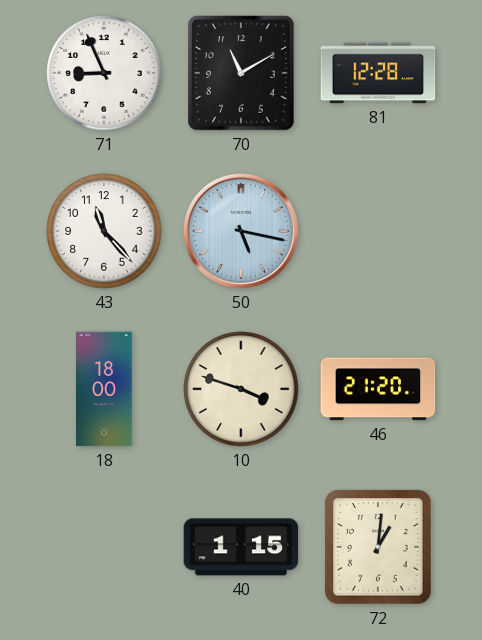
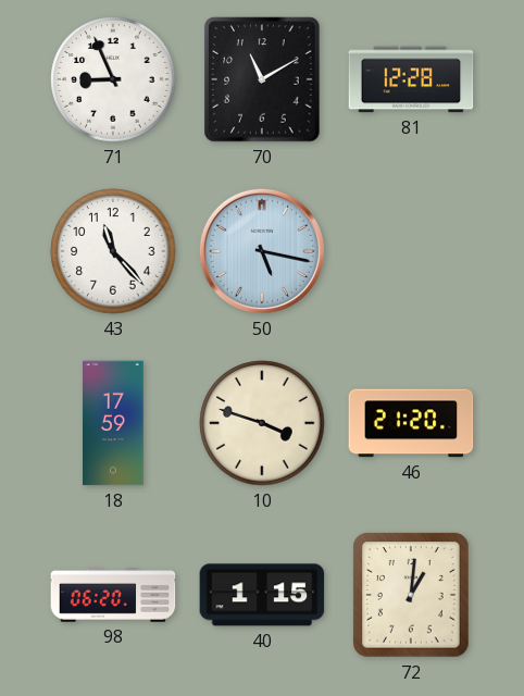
18: 18:00 -> 17:59
98: none -> 06:20
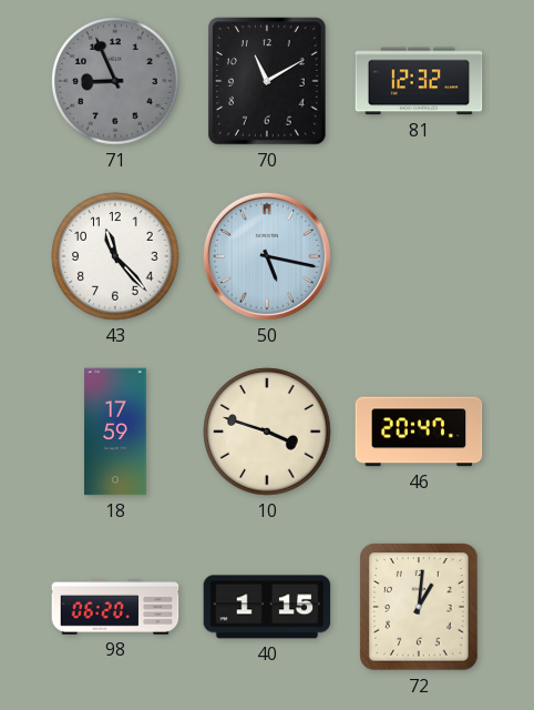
71 dial: white -> grey
81: 12:28 -> 12:32
46: 21:20 -> 20:47
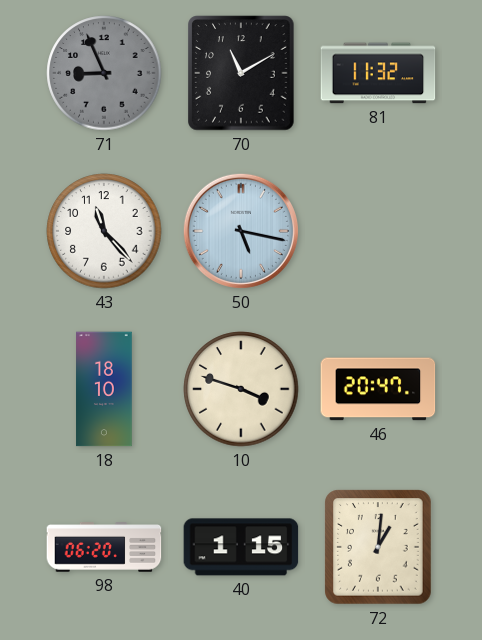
81: 12:32 -> 11:32
18: 17:59 -> 18:10
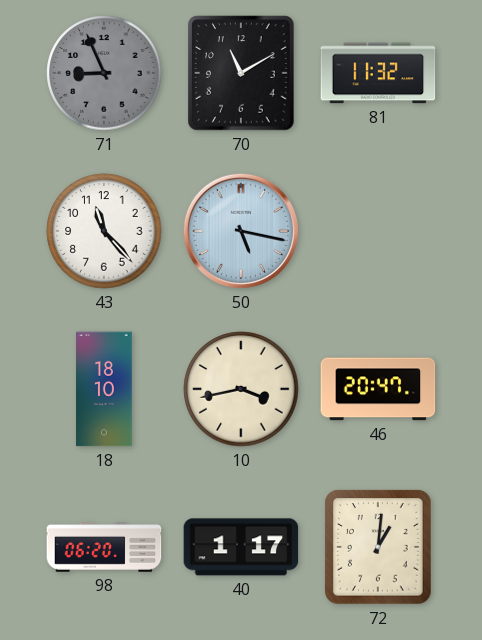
10: 3:48 -> 3:43
40: 1:15 -> 1:17
